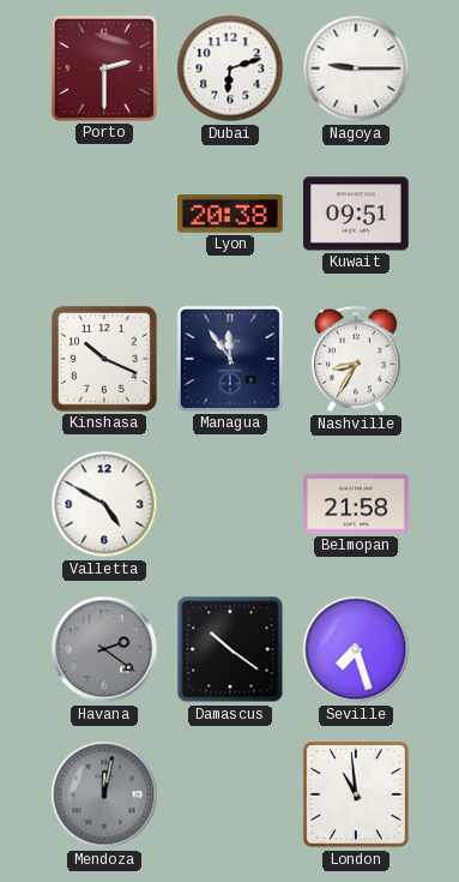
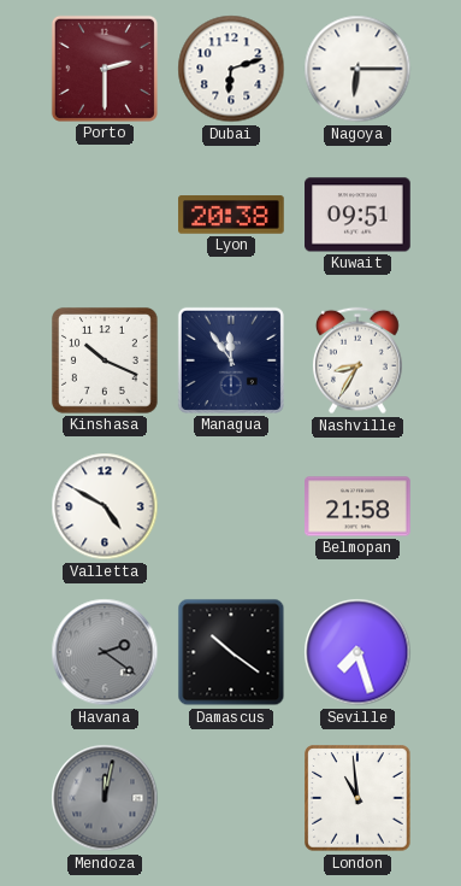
Nagoya: 9:15 -> 6:15
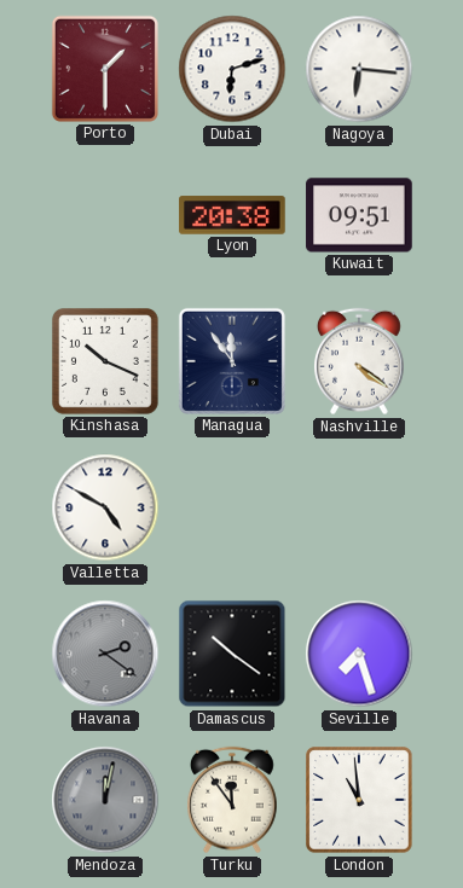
Porto: 2:30 -> 1:30
Nagoya: 6:15 -> 6:16
Nashville: 8:35 -> 4:21
Belmopan: 21:58 -> none
Turku: none -> 11:54
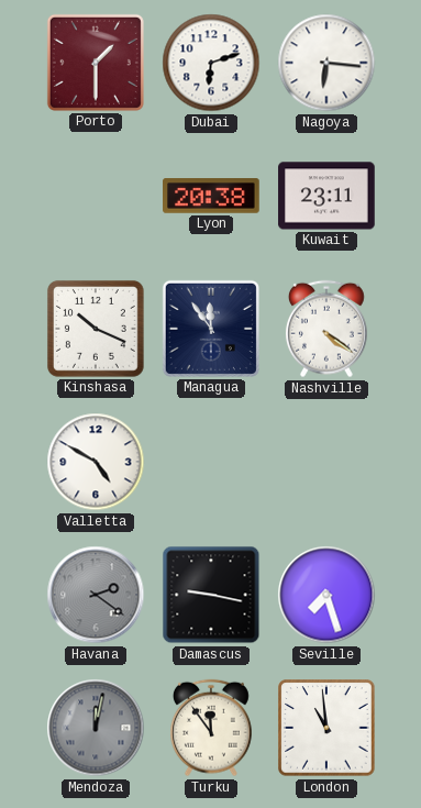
Kuwait: 09:51 -> 23:11
Damascus: 10:21 -> 9:17
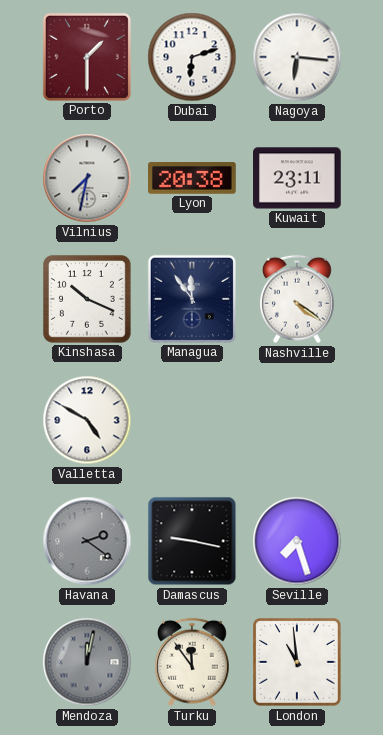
Vilnius: none -> 7:32
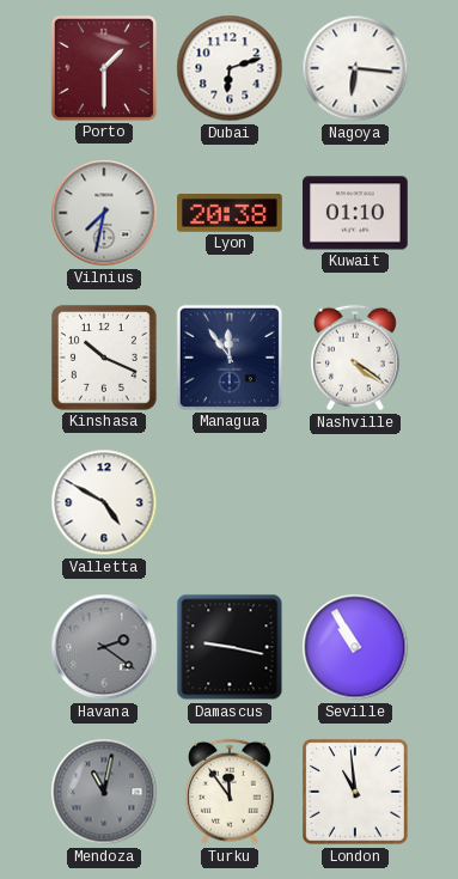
Kuwait: 23:11 -> 01:10
Seville: 7:27 -> 10:55
Mendoza: 12:02 -> 11:02
